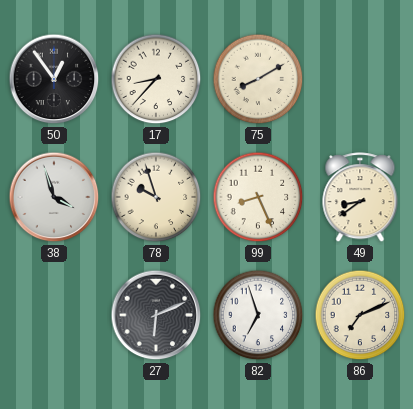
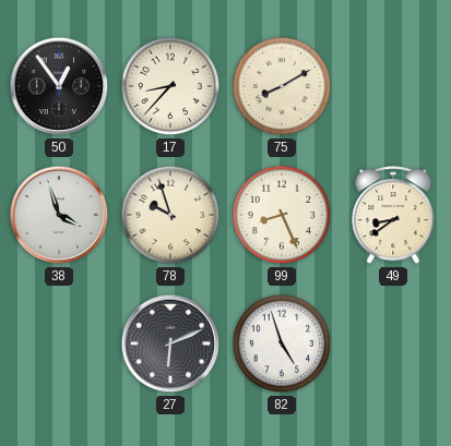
82: 6:57 -> 4:57
86: 7:11 -> none
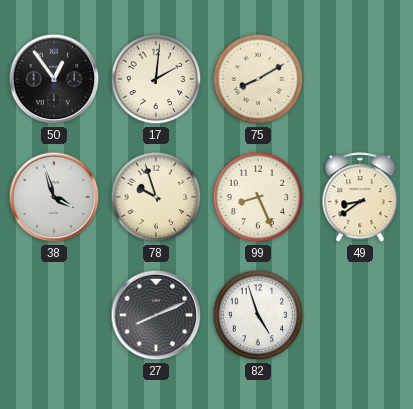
17: 8:37 -> 2:01
27: 6:11 -> 8:11
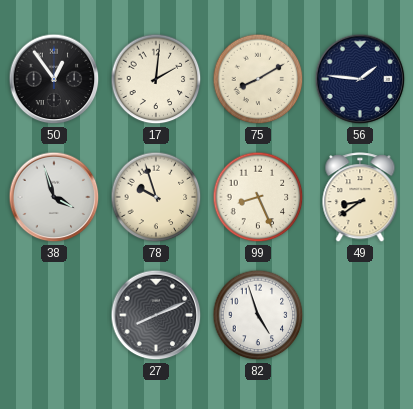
56: none -> 1:46
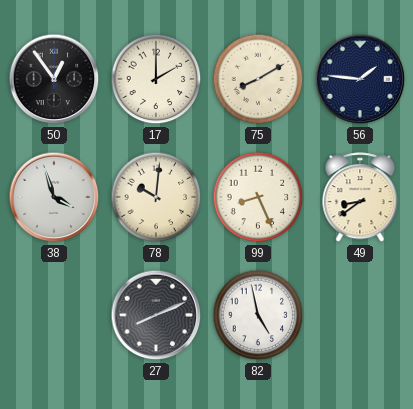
17: 2:01 -> 2:00
78: 9:57 -> 10:01
82: 4:57 -> 4:58
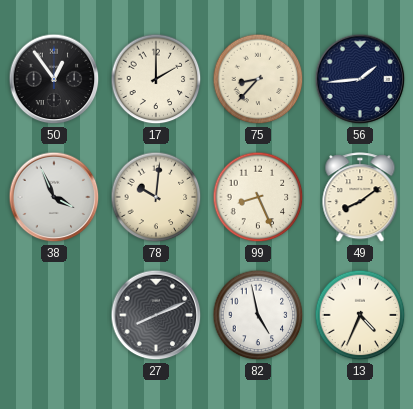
75: 8:10 -> 8:37
56: 1:46 -> 1:44
38: 3:57 -> 3:56
49: 8:39 -> 8:09
13: none -> 4:34
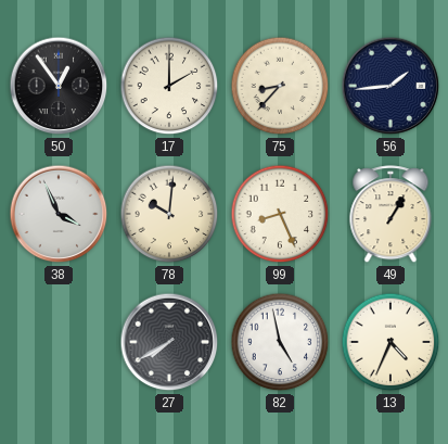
49: 8:09 -> 1:05
27: 8:11 -> 7:40
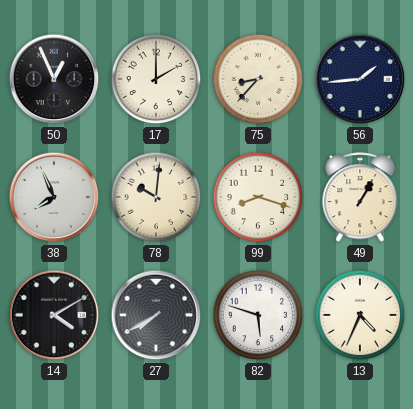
50: 12:54 -> 12:56
38: 3:56 -> 7:56
99: 8:26 -> 8:18
14: none -> 4:10
82: 4:58 -> 5:48
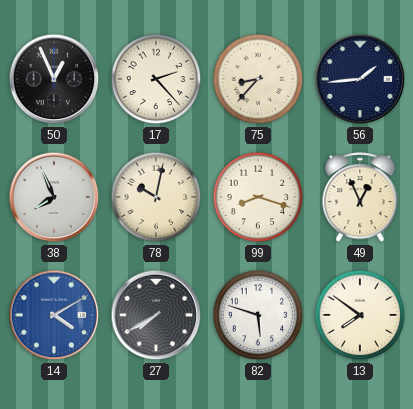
17: 2:00 -> 2:23
78: 10:01 -> 10:02
49: 1:05 -> 12:56
14 dial: black -> blue
13: 4:34 -> 7:51
